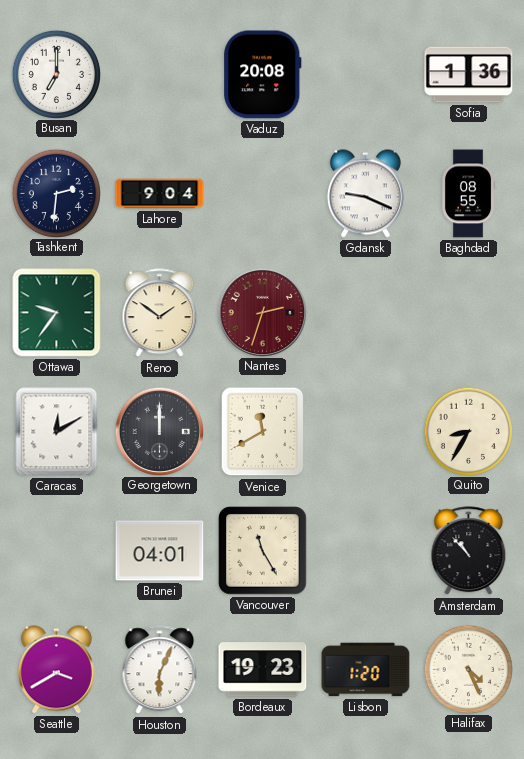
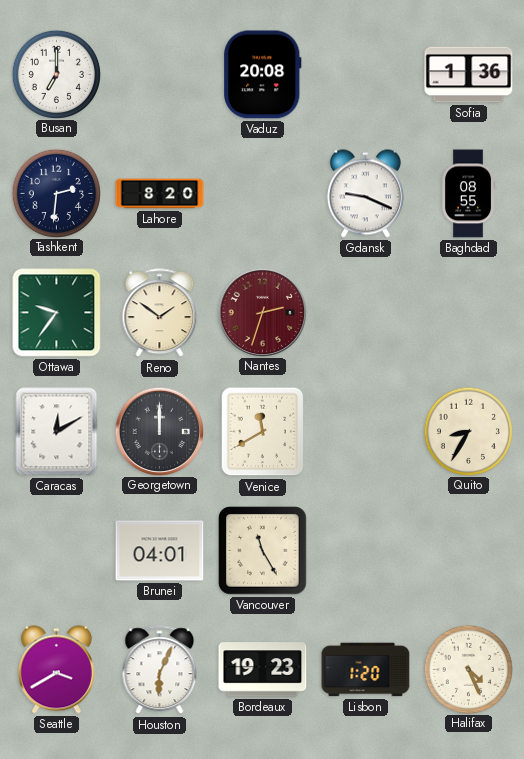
Lahore: 9:04 -> 8:20
Amsterdam: 10:53 -> none
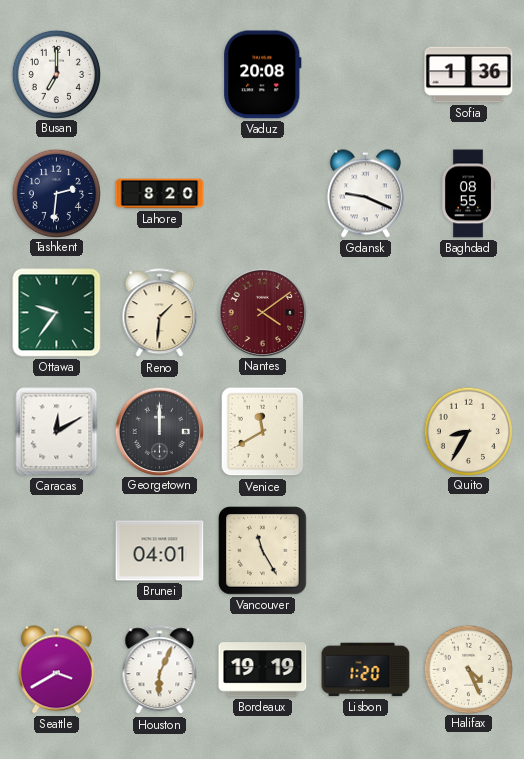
Reno: 1:51 -> 1:31
Nantes: 2:33 -> 4:09
Bordeaux: 19:23 -> 19:19
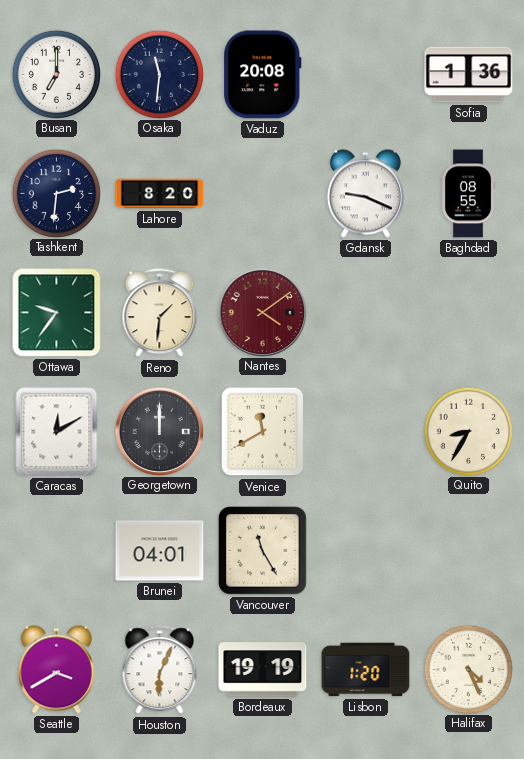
Osaka: none -> 11:31
